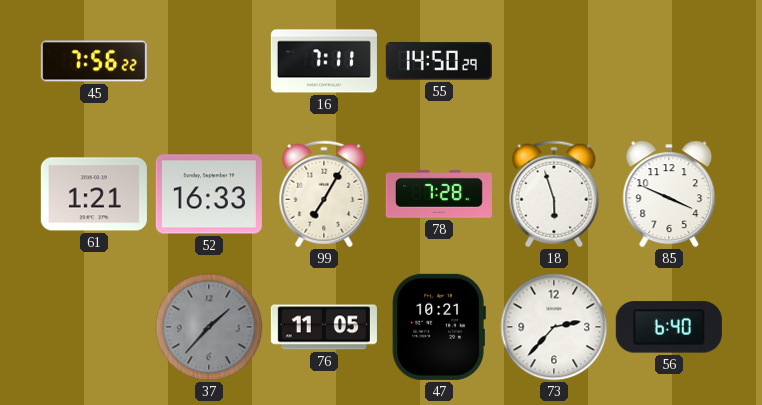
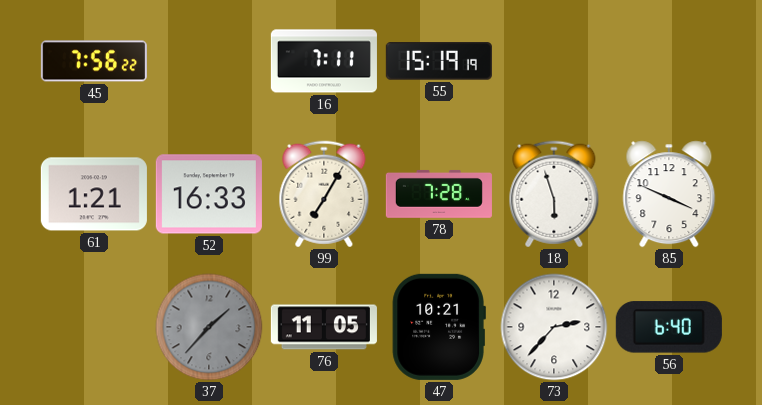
55: 14:50 -> 15:19
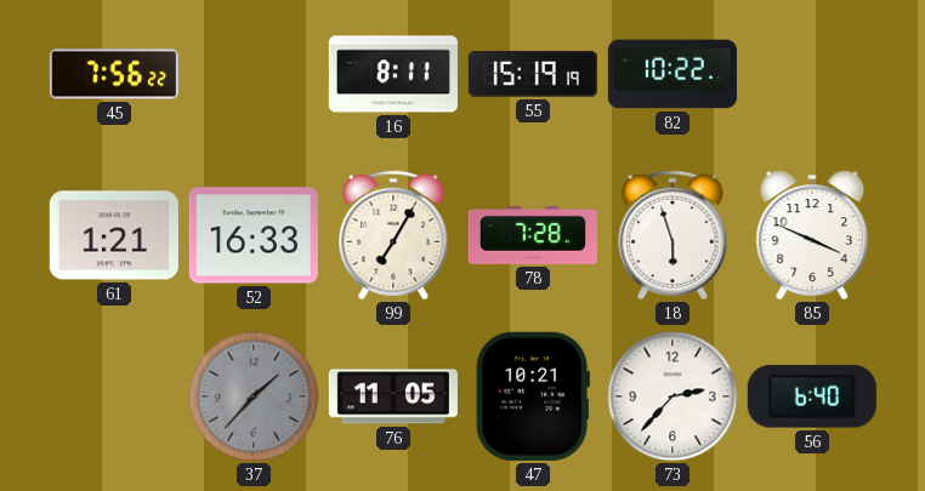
16: 7:11 -> 8:11
82: none -> 10:22
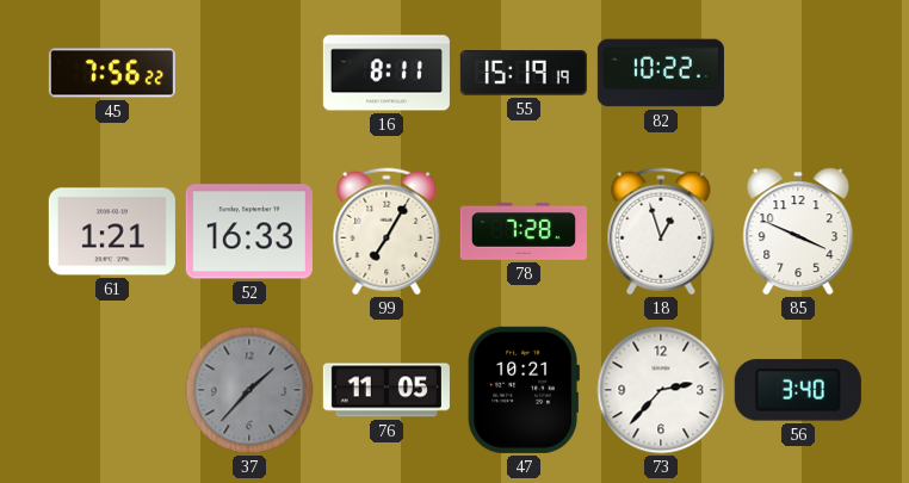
18: 5:57 -> 12:57
56: 6:40 -> 3:40
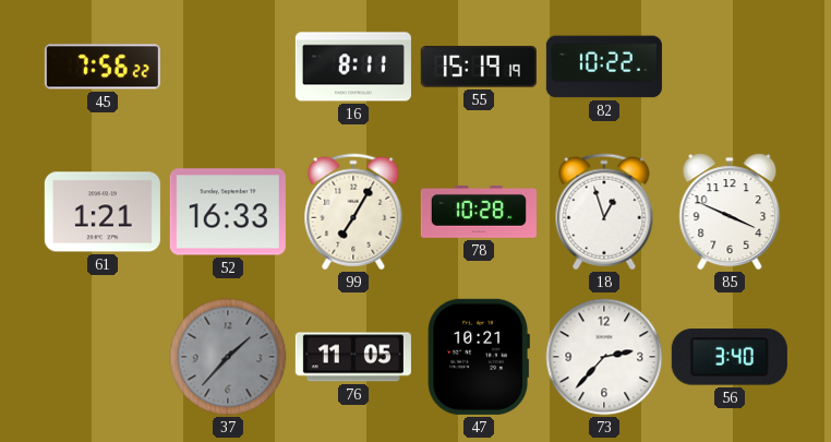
78: 7:28 -> 10:28
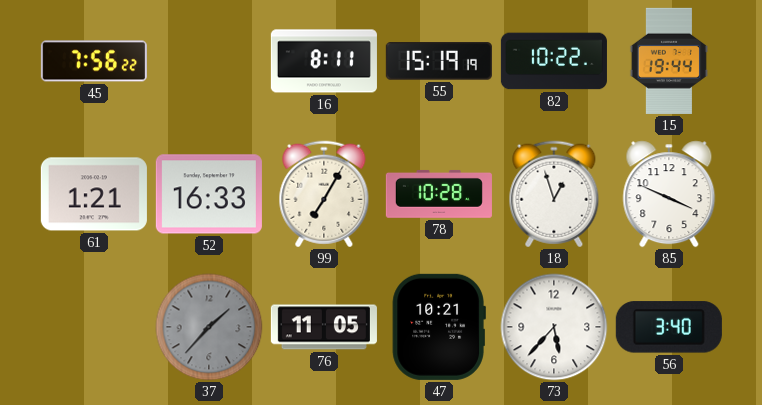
15: none -> 19:44
73: 2:37 -> 5:37
